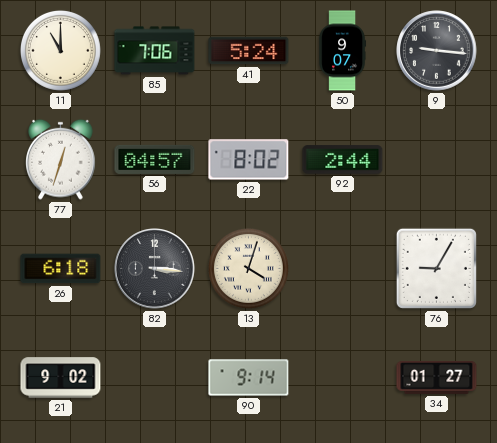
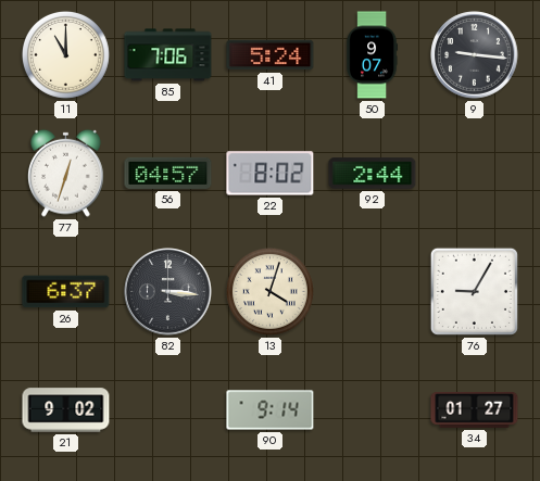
26: 6:18 -> 6:37
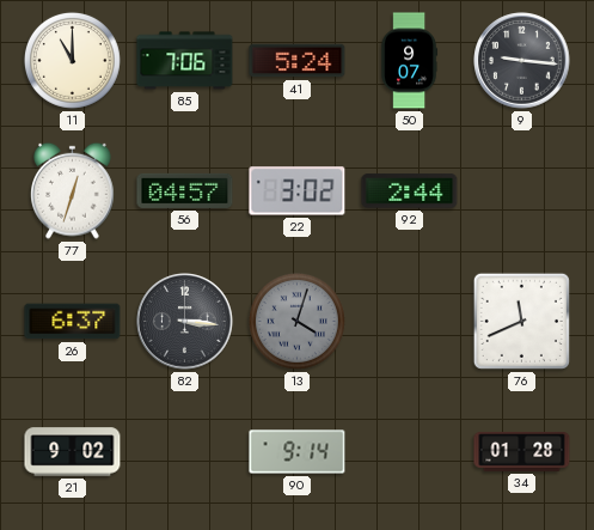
22: 8:02 -> 3:02
13 dial: cream -> grey
76: 9:05 -> 11:41
34: 01:27 -> 01:28
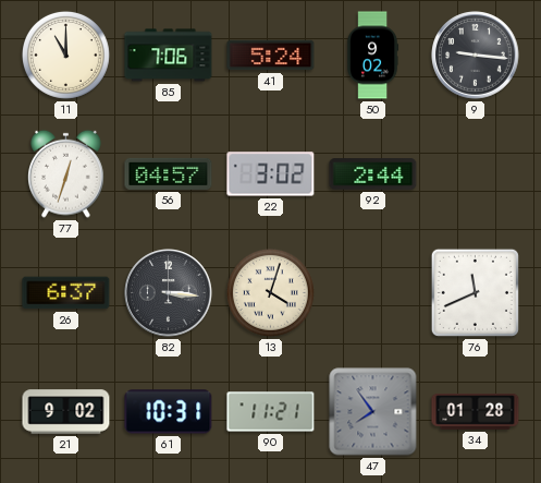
50: 9:07 -> 9:02
13 dial: grey -> cream
61: none -> 10:31
90: 9:14 -> 11:21
47: none -> 7:54
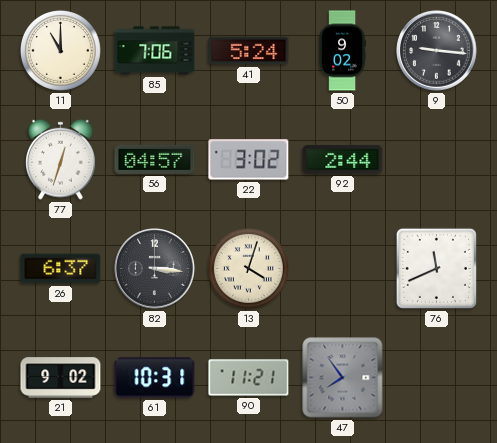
34: 01:28 -> none
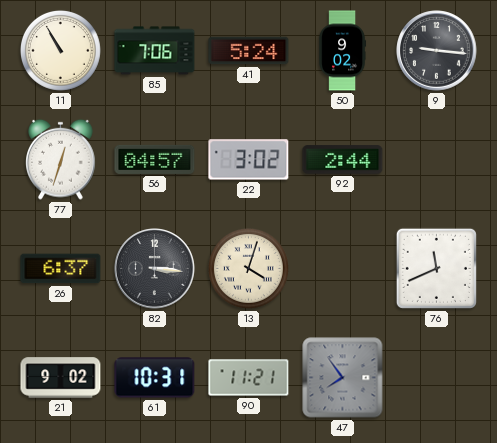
11: 11:00 -> 10:55
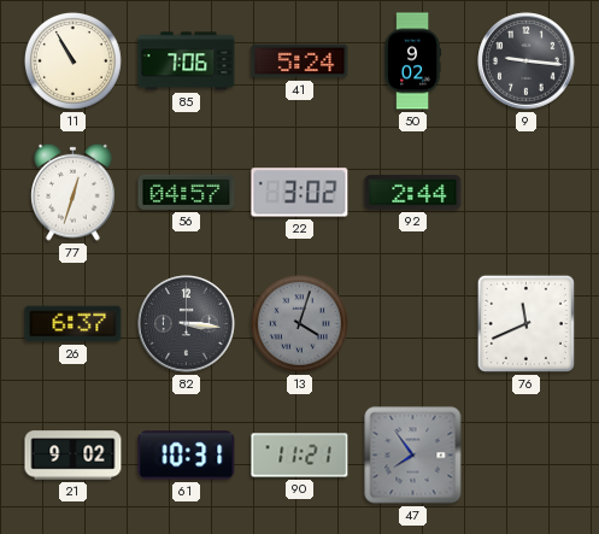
13 dial: cream -> grey
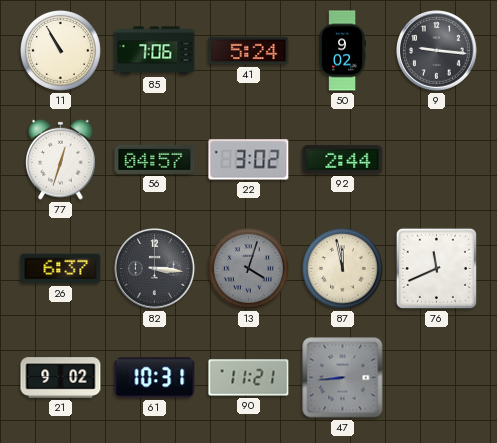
87: none -> 11:58
47: 7:54 -> 8:44
